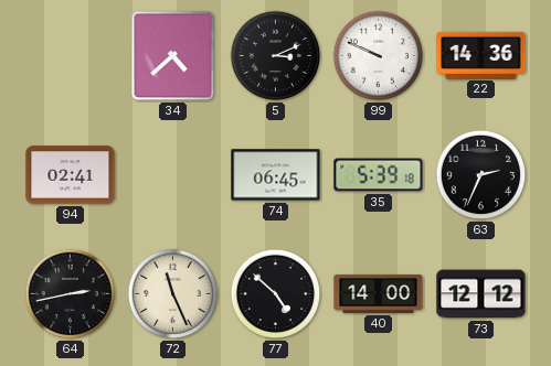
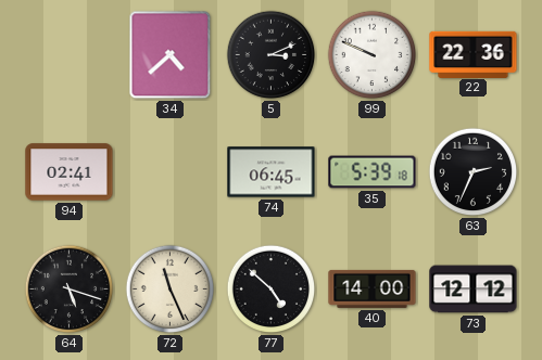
22: 14:36 -> 22:36
64: 2:43 -> 5:18
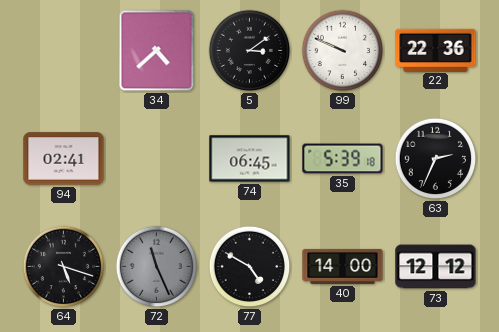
5: 3:11 -> 3:09
72 dial: cream -> grey
77: 4:52 -> 4:50
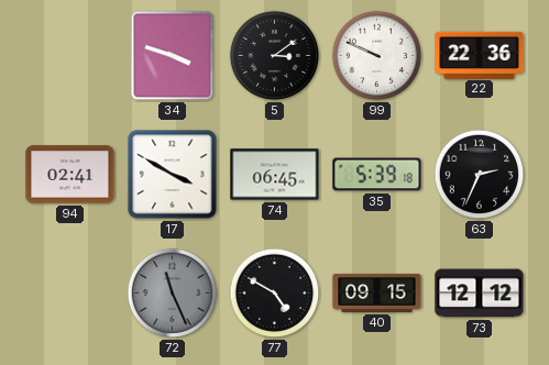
34: 4:38 -> 3:48
17: none -> 3:50
64: 5:18 -> none
40: 14:00 -> 09:15
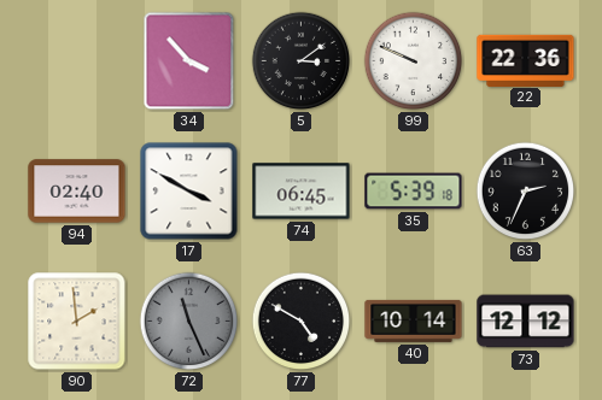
34: 3:48 -> 3:53
94: 02:41 -> 02:40
90: none -> 1:59
40: 09:15 -> 10:14
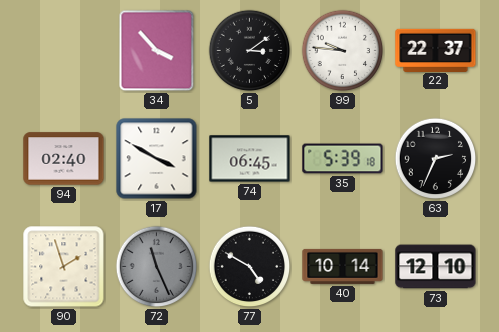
99: 9:49 -> 9:46
22: 22:36 -> 22:37
90: 1:59 -> 1:57
73: 12:12 -> 12:10
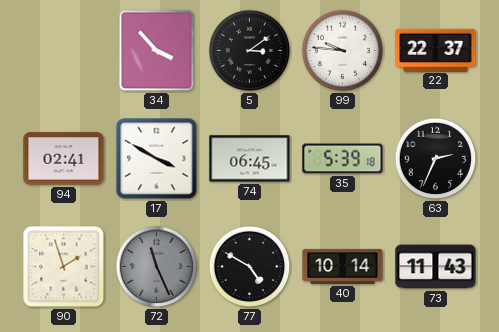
94: 02:40 -> 02:41
73: 12:10 -> 11:43
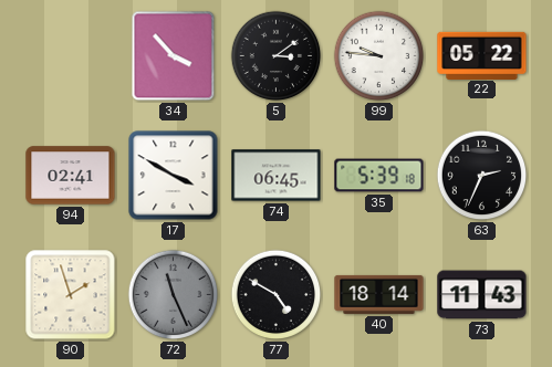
22: 22:37 -> 05:22
40: 10:14 -> 18:14
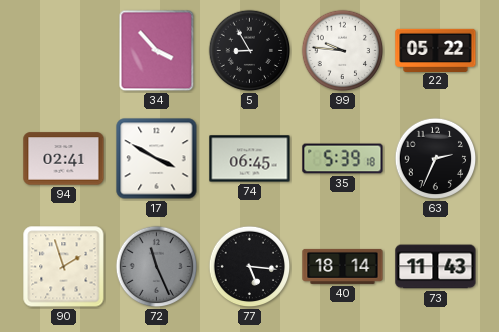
5: 3:09 -> 8:55
77: 4:50 -> 5:16
